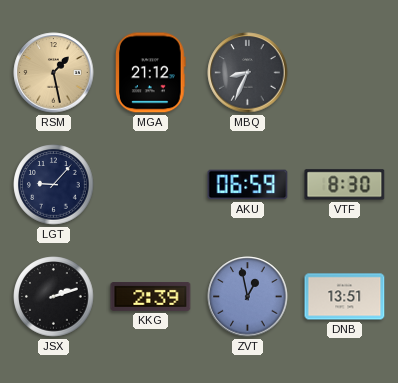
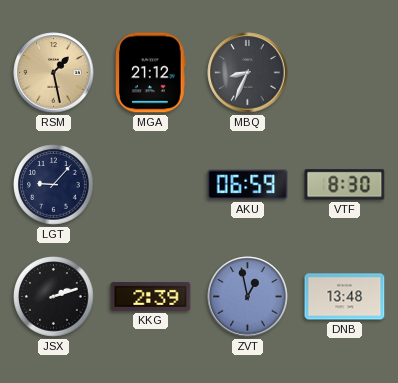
DNB: 13:51 -> 13:48
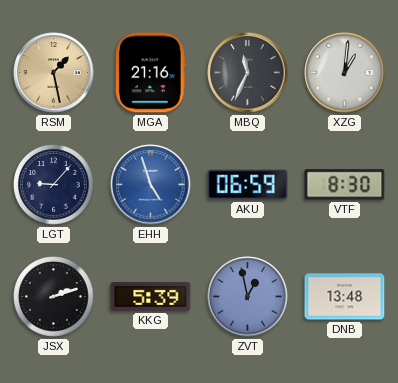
MGA: 21:12 -> 21:16
MBQ: 8:34 -> 11:34
XZG: none -> 1:01
EHH: none -> 4:57
KKG: 2:39 -> 5:39
